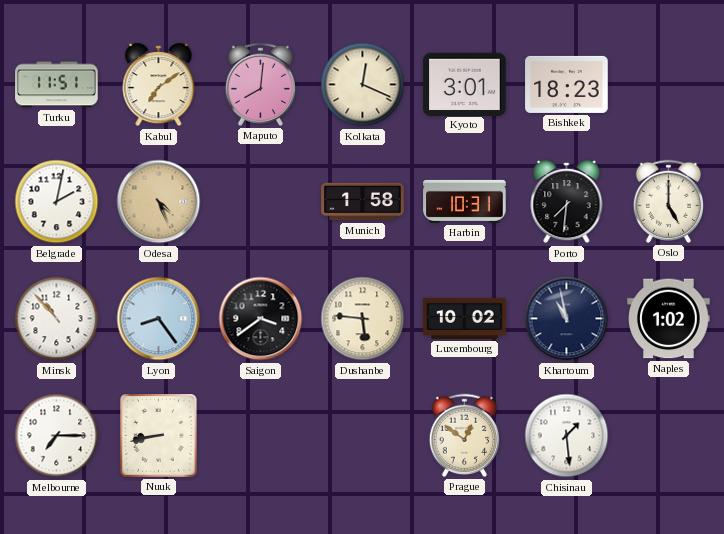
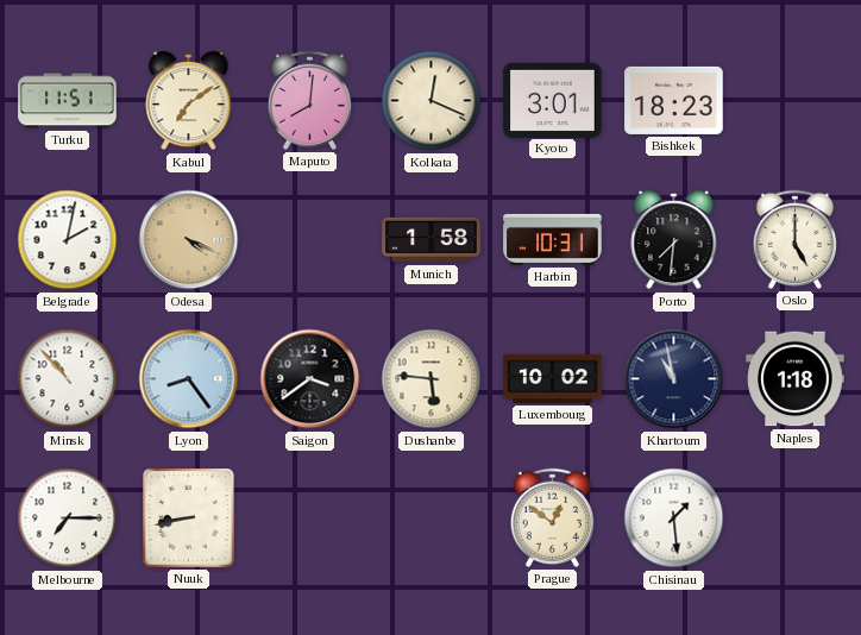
Odesa: 4:26 -> 4:19
Naples: 1:02 -> 1:18
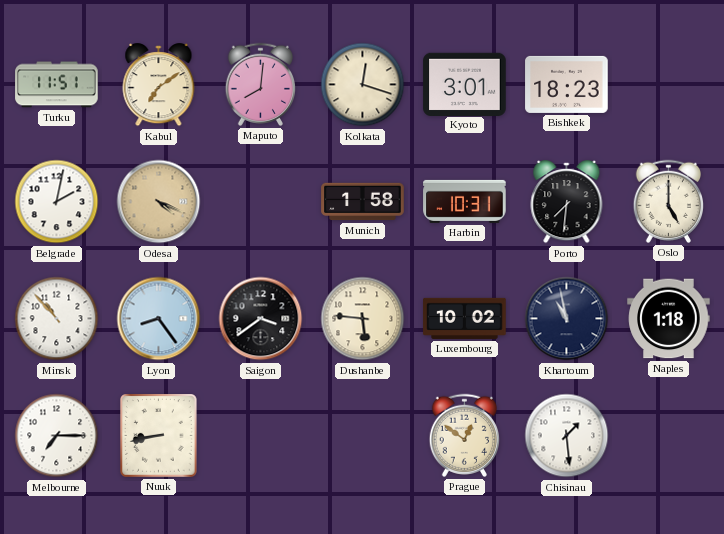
Kolkata: 12:19 -> 12:18
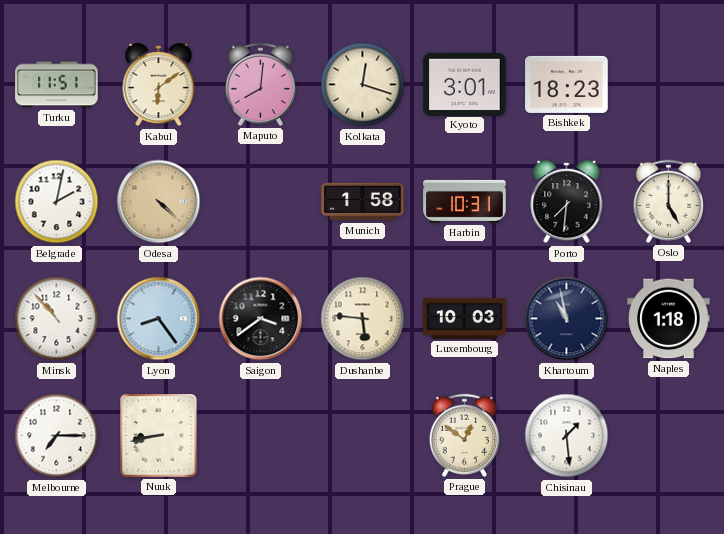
Kabul: 7:09 -> 6:09
Odesa: 4:19 -> 4:22
Luxembourg: 10:02 -> 10:03
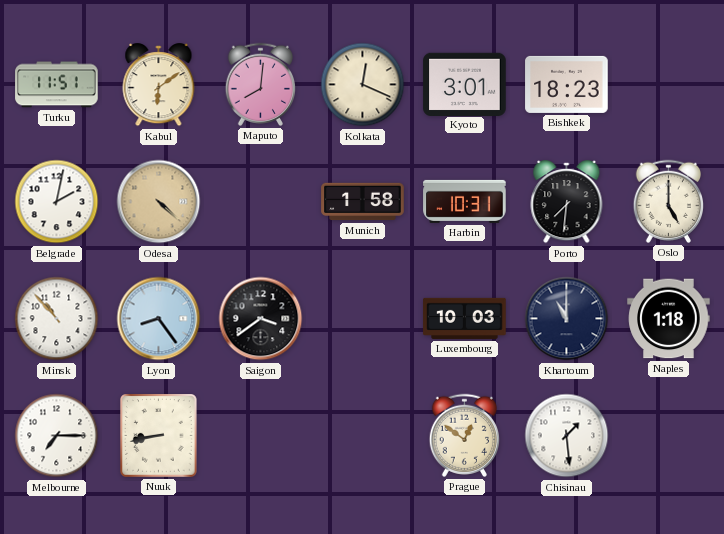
Kolkata: 12:18 -> 12:19
Dushanbe: 5:46 -> none
Khartoum: 10:58 -> 11:00
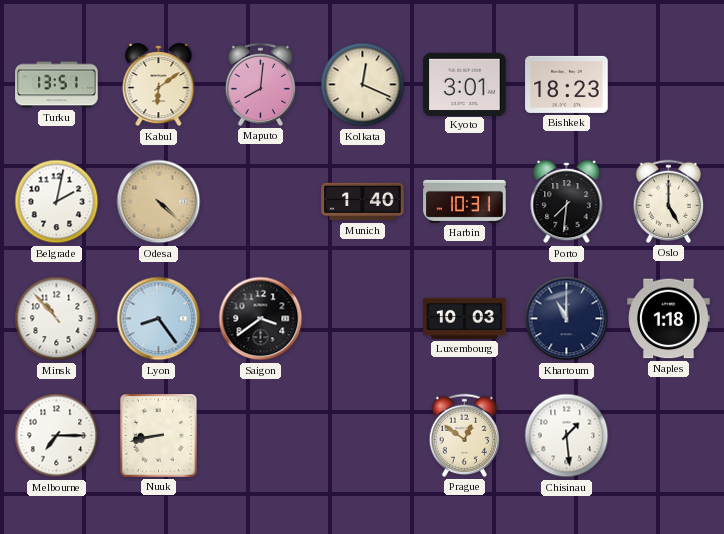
Turku: 11:51 -> 13:51
Munich: 1:58 -> 1:40
